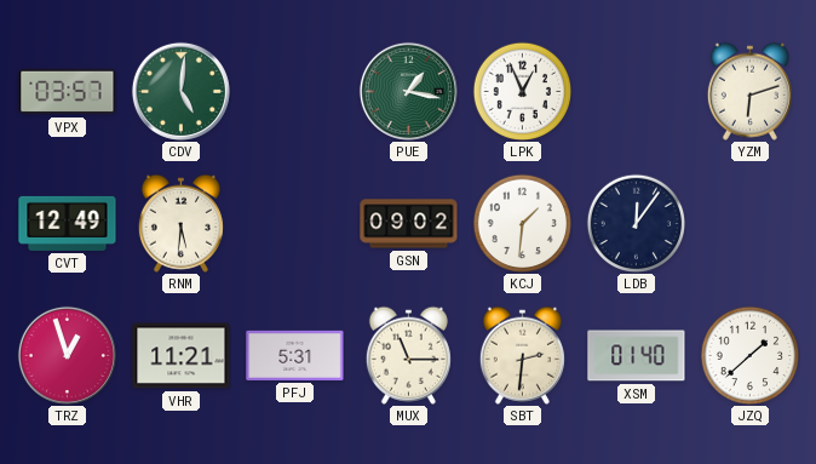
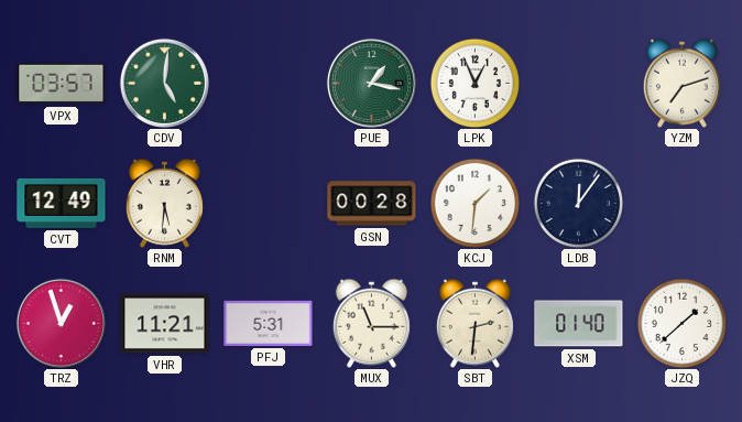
YZM: 6:12 -> 7:12
GSN: 09:02 -> 00:28
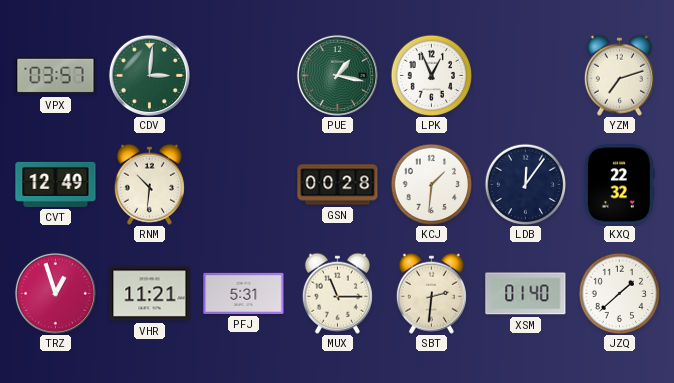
CDV: 5:01 -> 3:01
RNM: 5:31 -> 10:31
KXQ: none -> 22:32
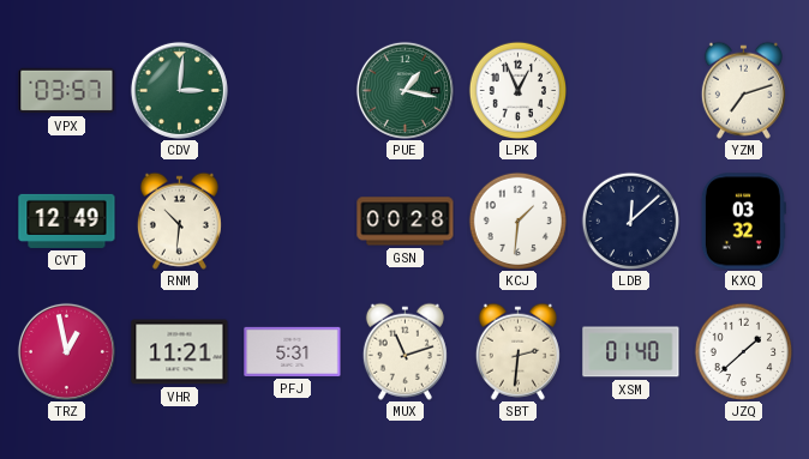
LDB: 12:06 -> 12:08
KXQ: 22:32 -> 03:32
TRZ: 12:57 -> 12:58
MUX: 11:15 -> 11:12
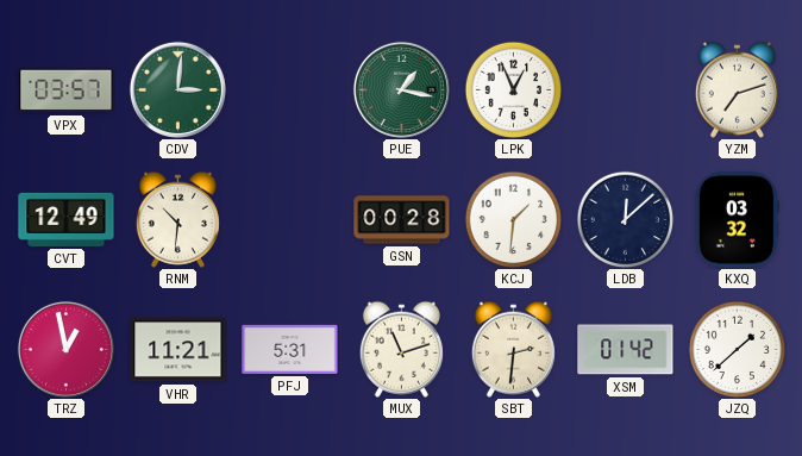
XSM: 01:40 -> 01:42
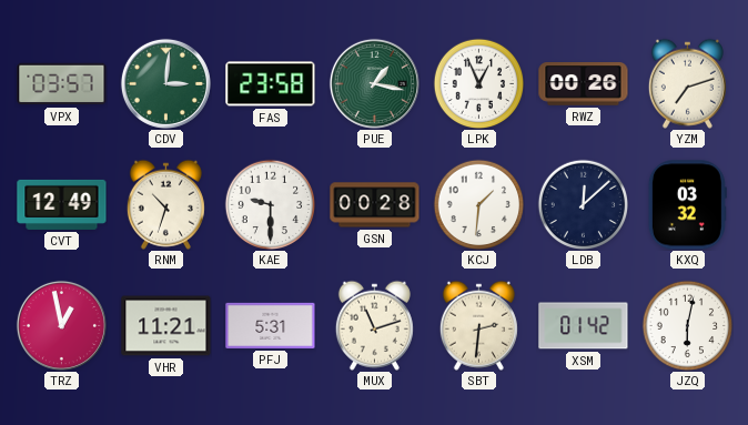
FAS: none -> 23:58
RWZ: none -> 00:26
RNM: 10:31 -> 10:33
KAE: none -> 9:30
JZQ: 1:38 -> 6:02
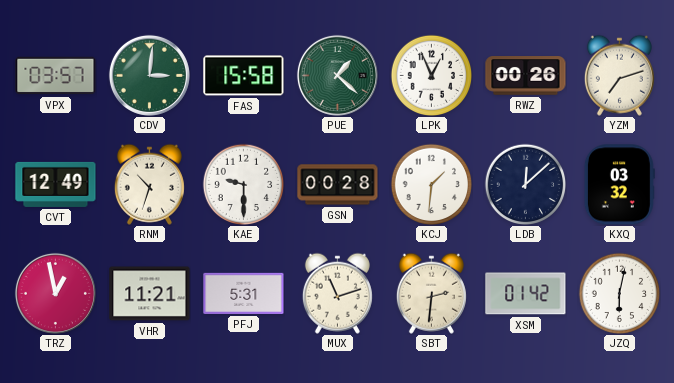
FAS: 23:58 -> 15:58
PUE: 1:17 -> 1:22
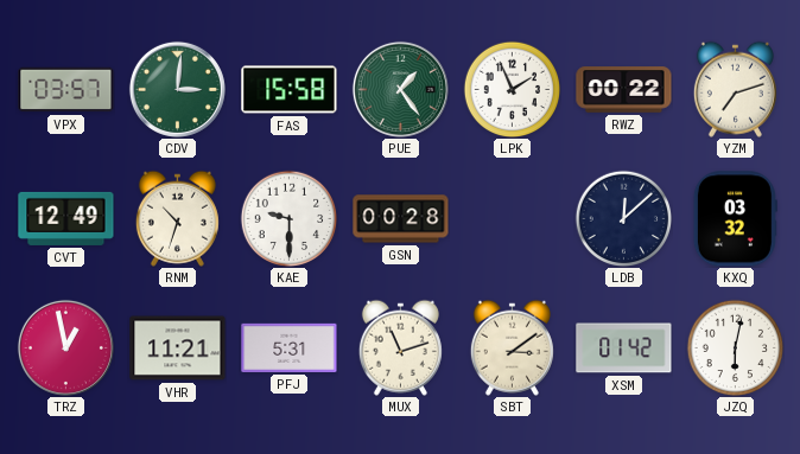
PUE: 1:22 -> 1:24
LPK: 12:56 -> 1:56
RWZ: 00:26 -> 00:22
KCJ: 1:31 -> none
SBT: 2:31 -> 3:09
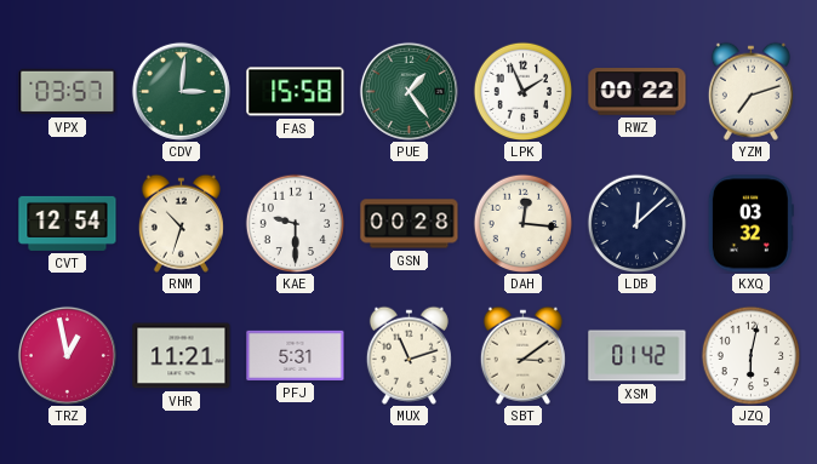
CVT: 12:49 -> 12:54
DAH: none -> 12:16
